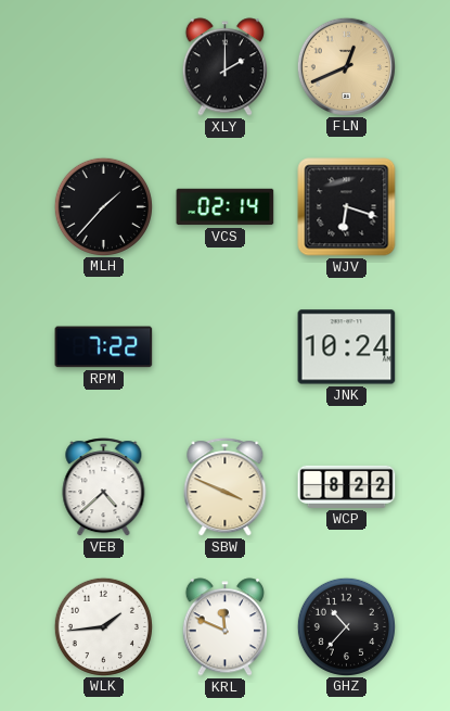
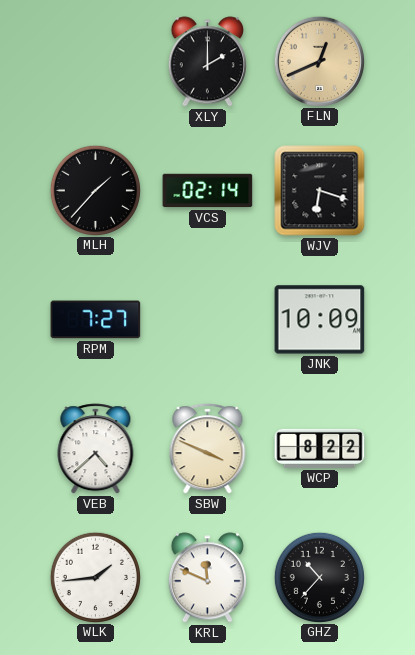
RPM: 7:22 -> 7:27
JNK: 10:24 -> 10:09
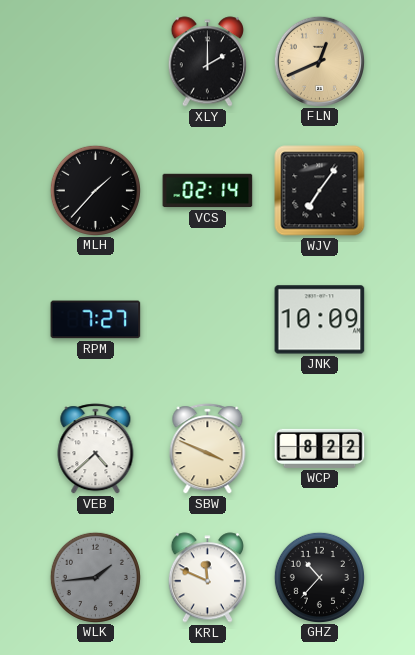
WJV: 6:18 -> 7:06
WLK dial: white -> grey
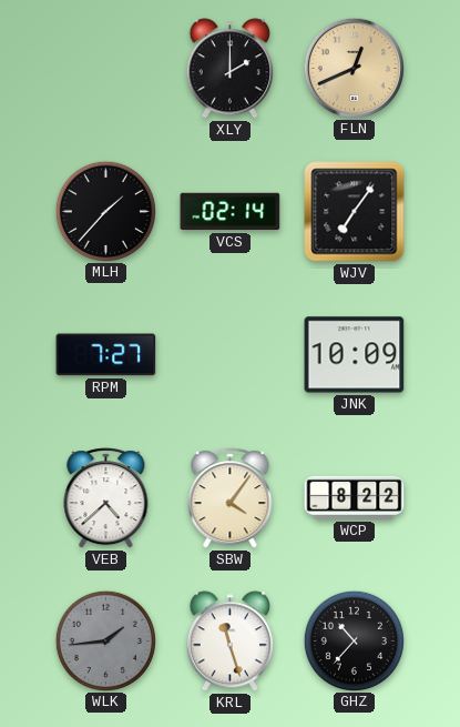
SBW: 3:49 -> 4:06
KRL: 11:49 -> 11:27
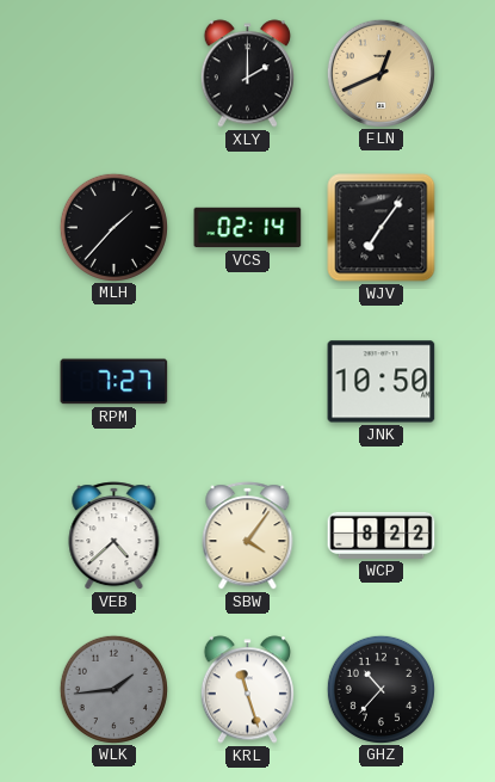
JNK: 10:09 -> 10:50
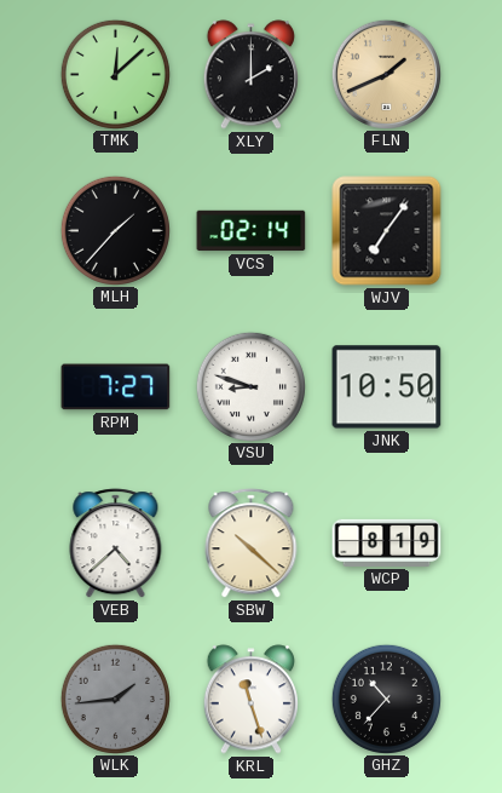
TMK: none -> 12:08
FLN: 12:41 -> 1:41
VSU: none -> 8:48
SBW: 4:06 -> 10:22
WCP: 8:22 -> 8:19
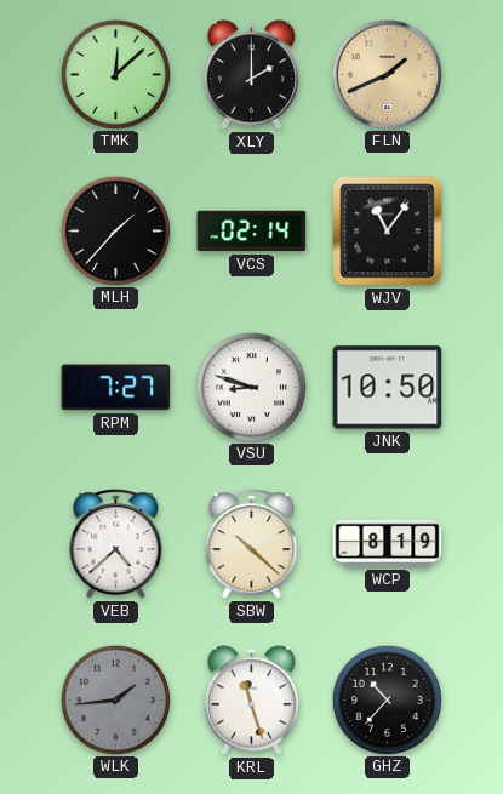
WJV: 7:06 -> 11:06
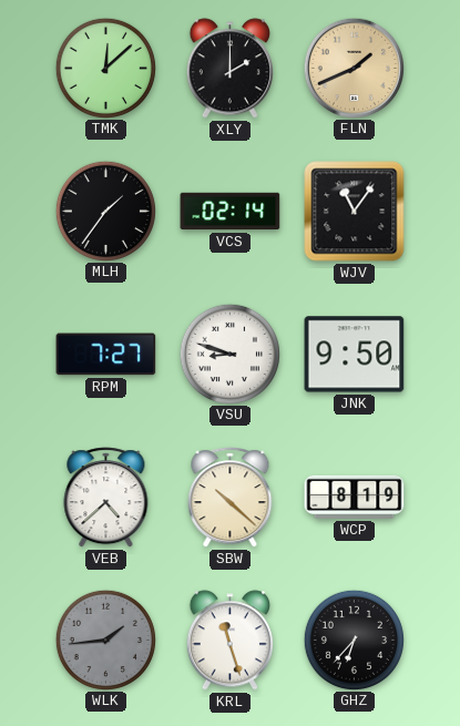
MLH: 1:37 -> 1:36
JNK: 10:50 -> 9:50
GHZ: 10:37 -> 6:37
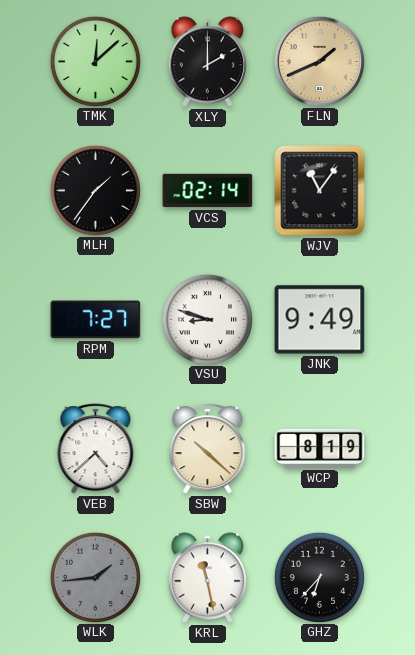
JNK: 9:50 -> 9:49
KRL: 11:27 -> 11:28
